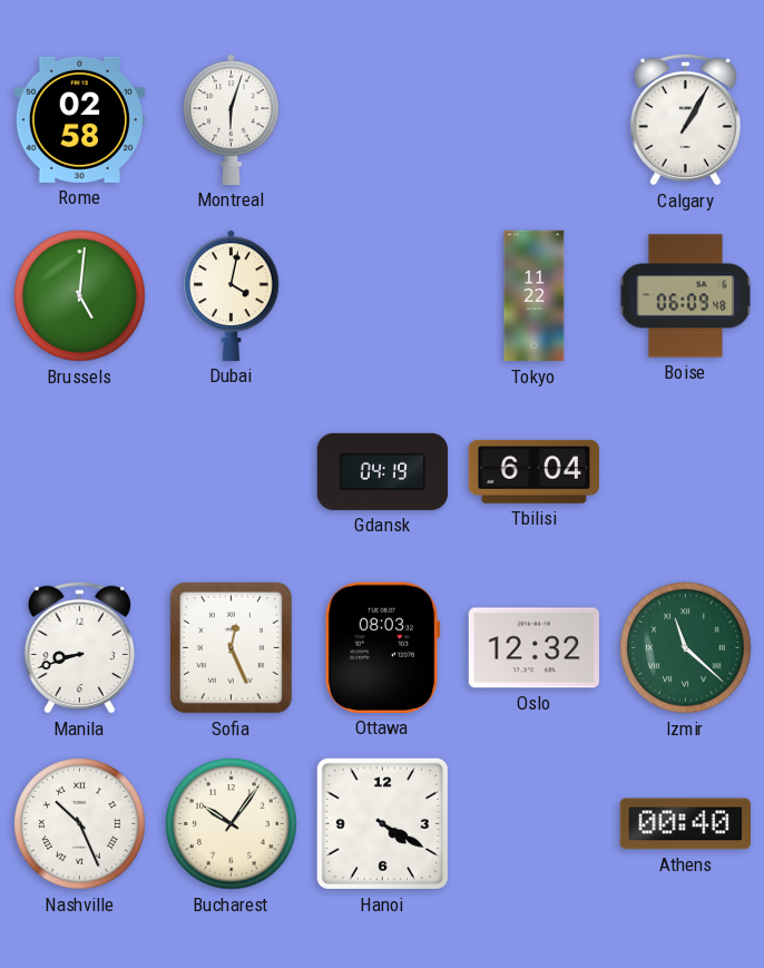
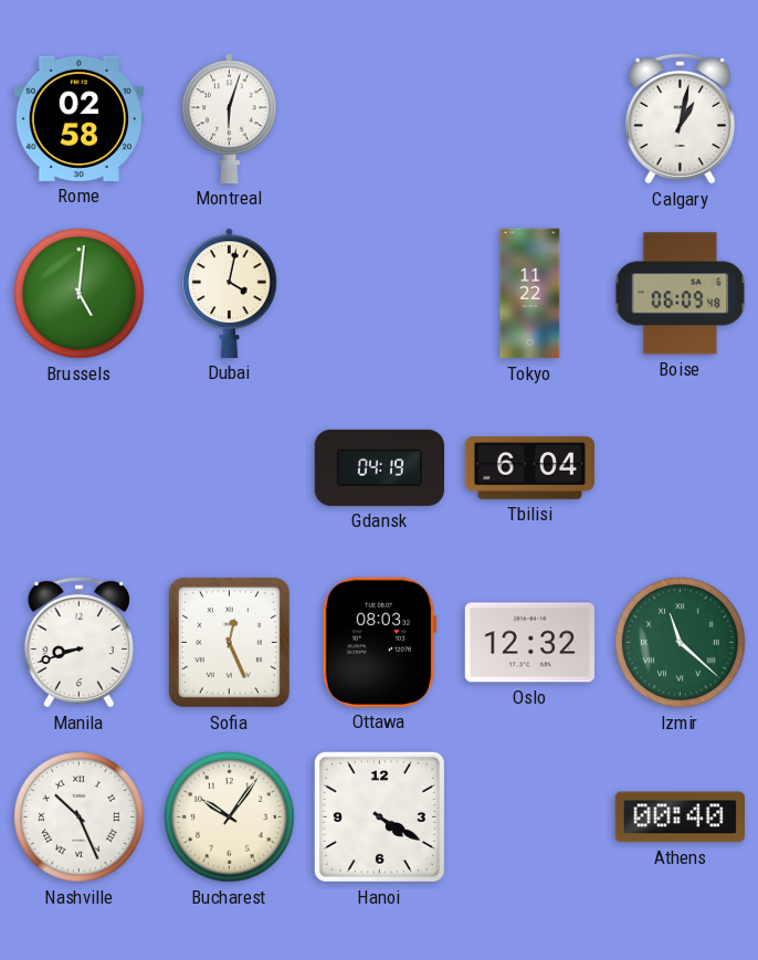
Calgary: 1:05 -> 1:02
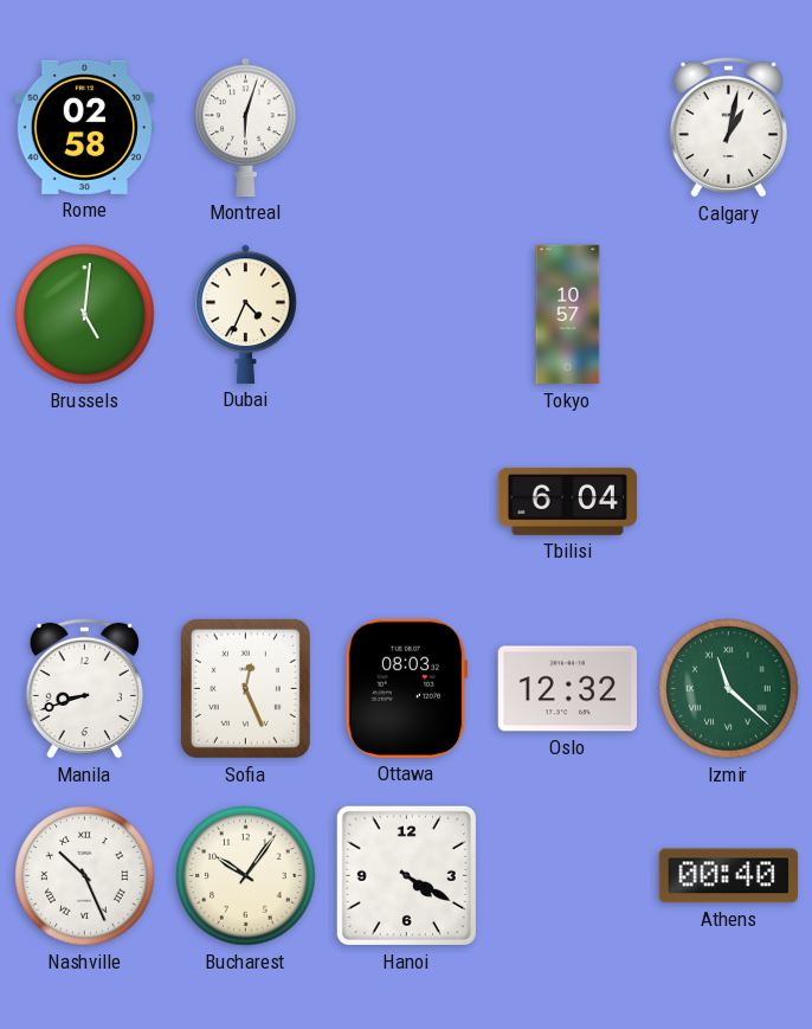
Dubai: 4:02 -> 4:34
Tokyo: 11:22 -> 10:57
Boise: 06:09 -> none
Gdansk: 04:19 -> none
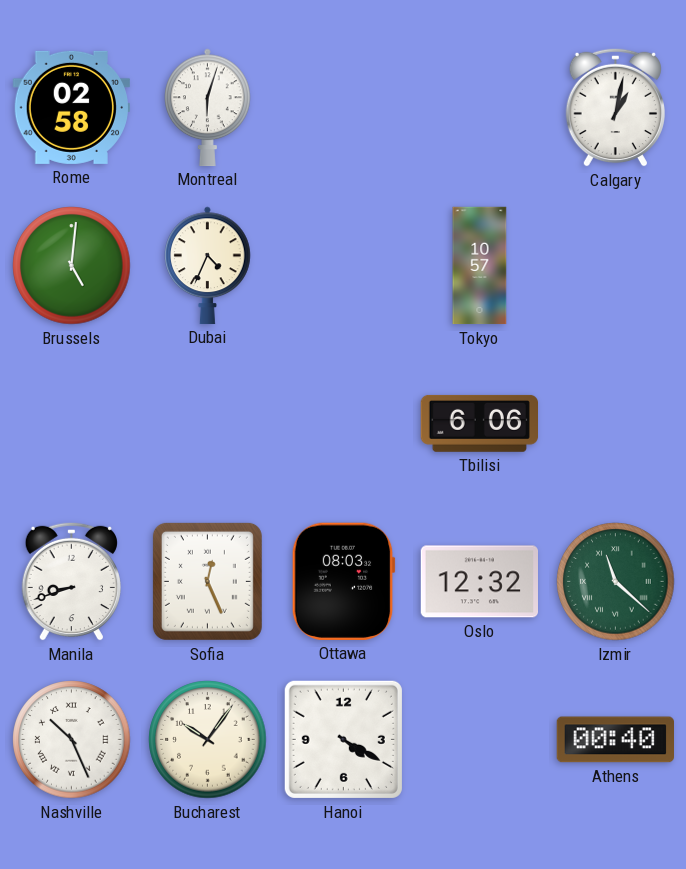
Tbilisi: 6:04 -> 6:06
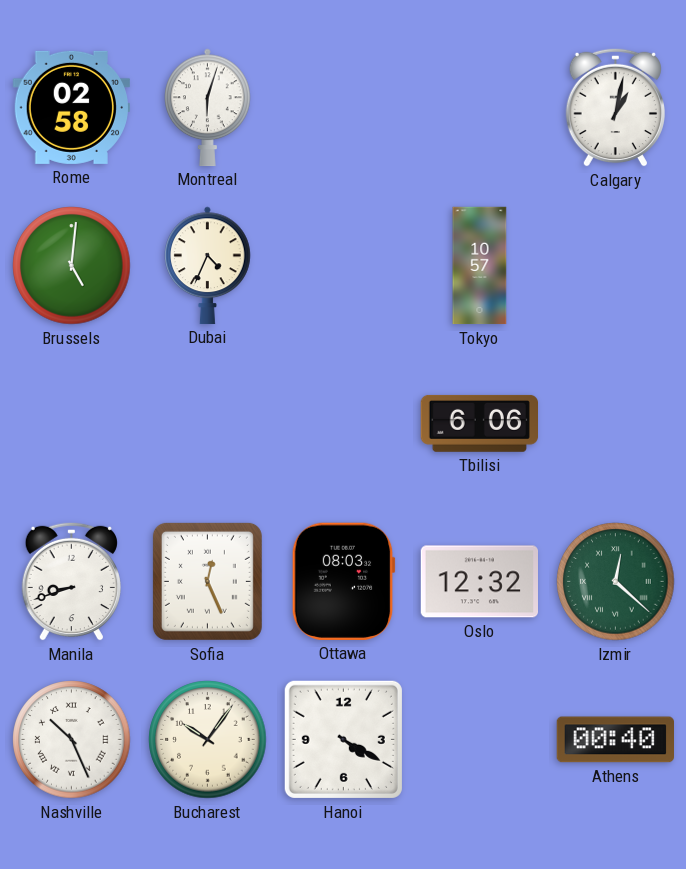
Izmir: 11:22 -> 12:22
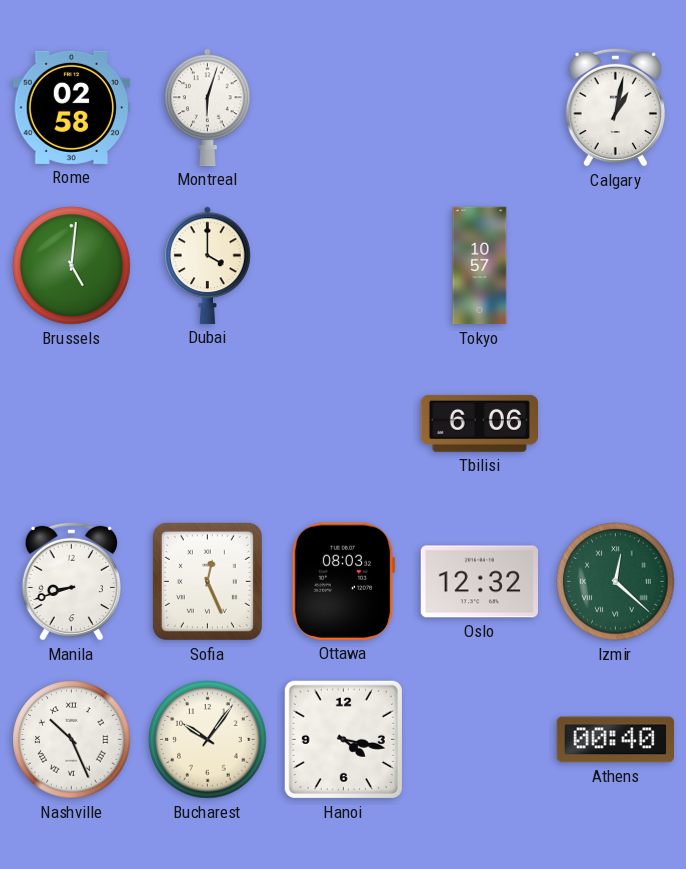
Dubai: 4:34 -> 4:00
Hanoi: 4:20 -> 4:17
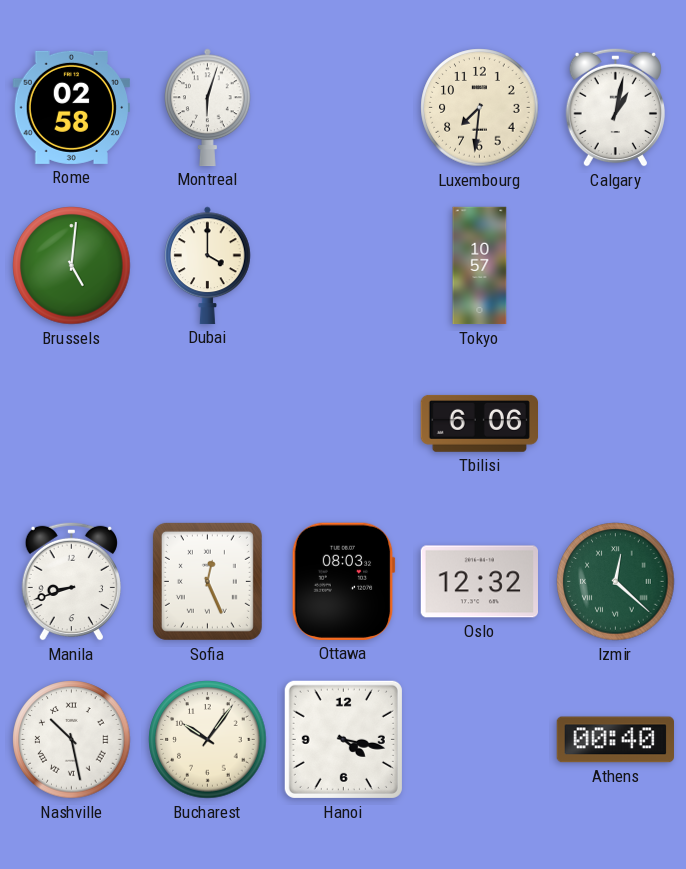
Luxembourg: none -> 7:31
Nashville: 10:26 -> 10:28
